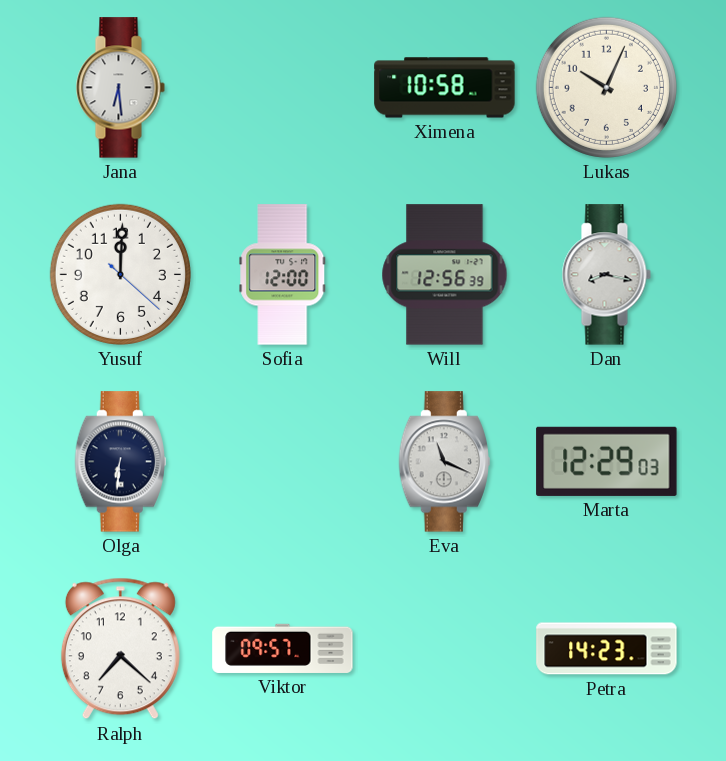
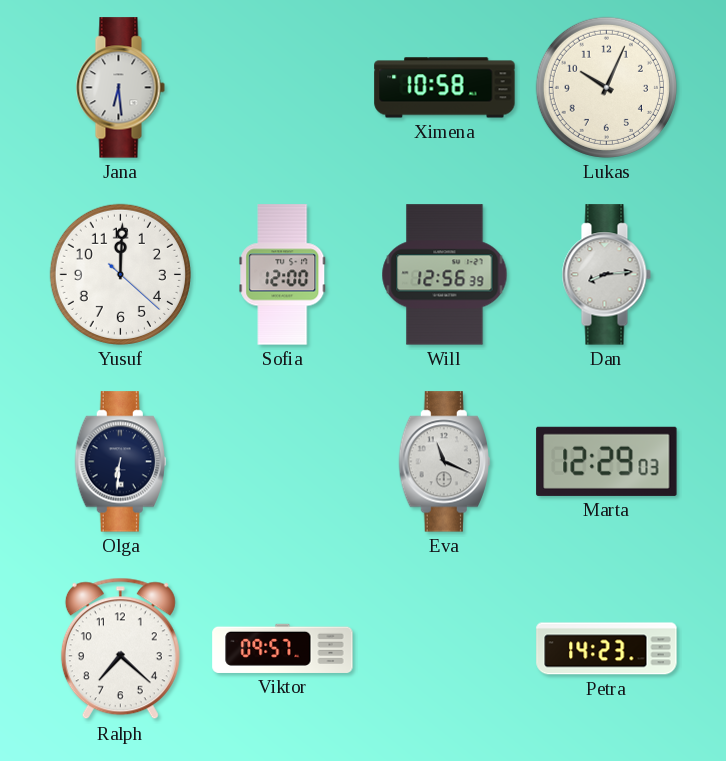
Dan: 8:17 -> 8:14
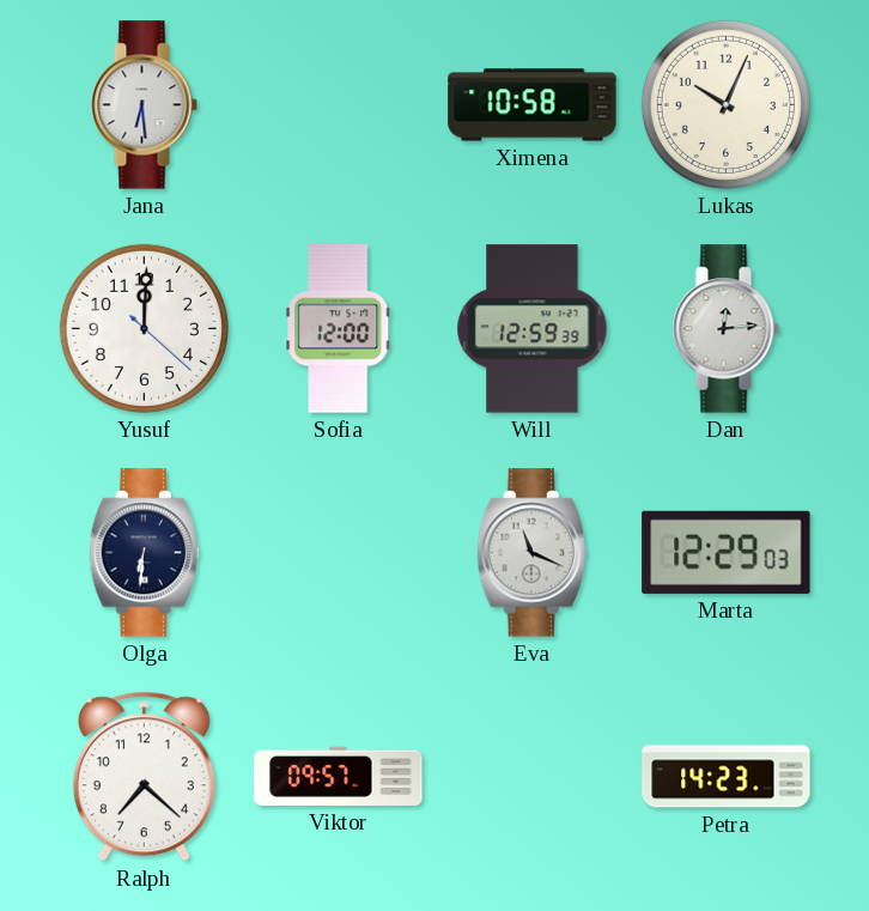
Will: 12:56 -> 12:59
Dan: 8:14 -> 12:14
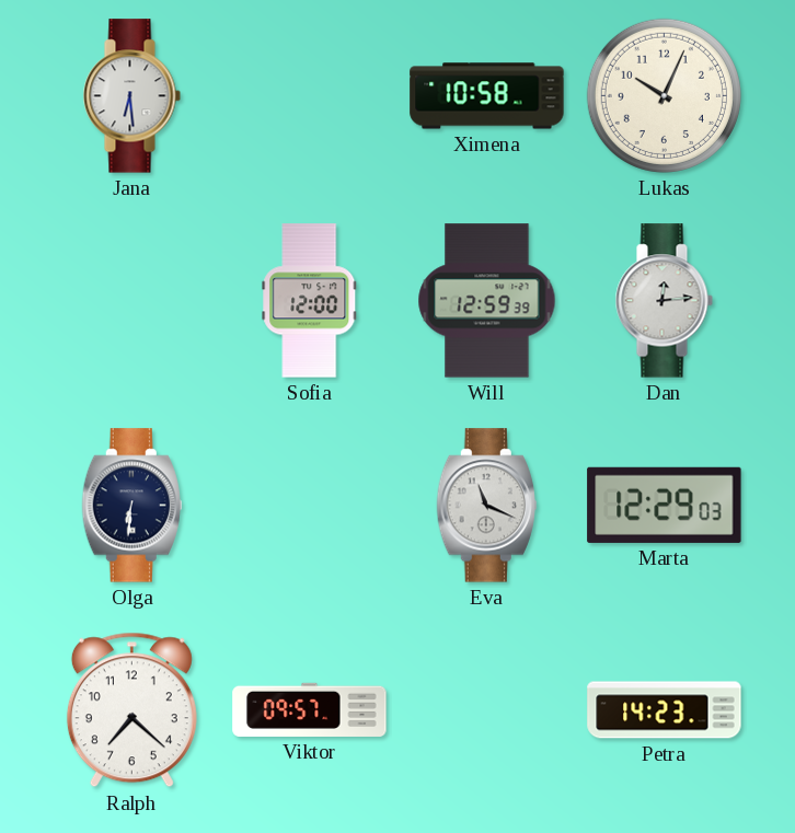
Yusuf: 12:00 -> none
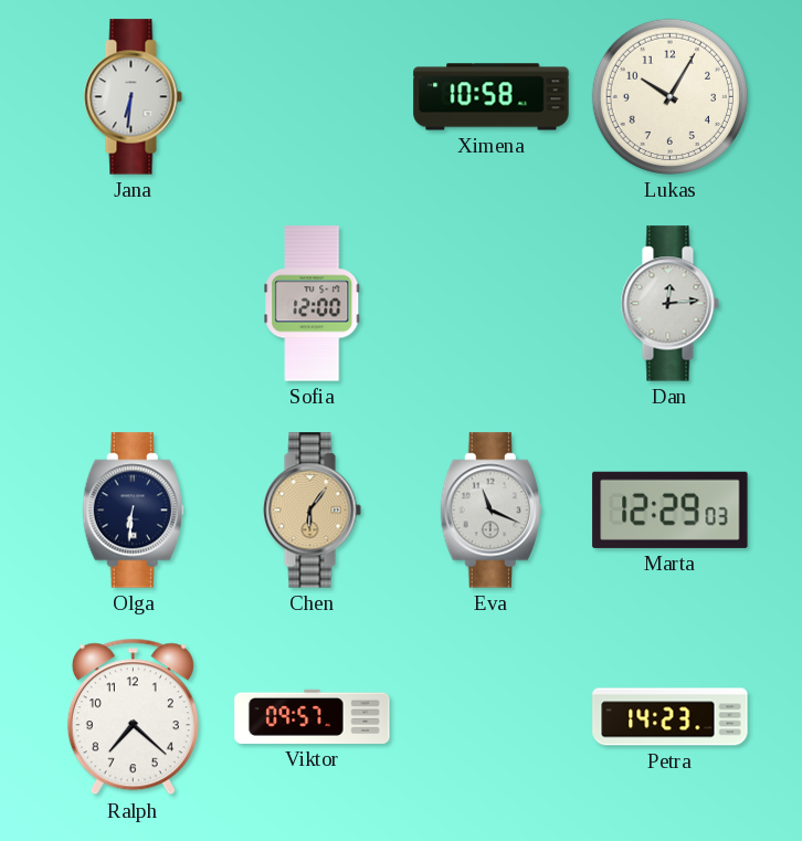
Jana: 6:29 -> 6:31
Lukas: 10:04 -> 10:05
Will: 12:59 -> none
Chen: none -> 6:06
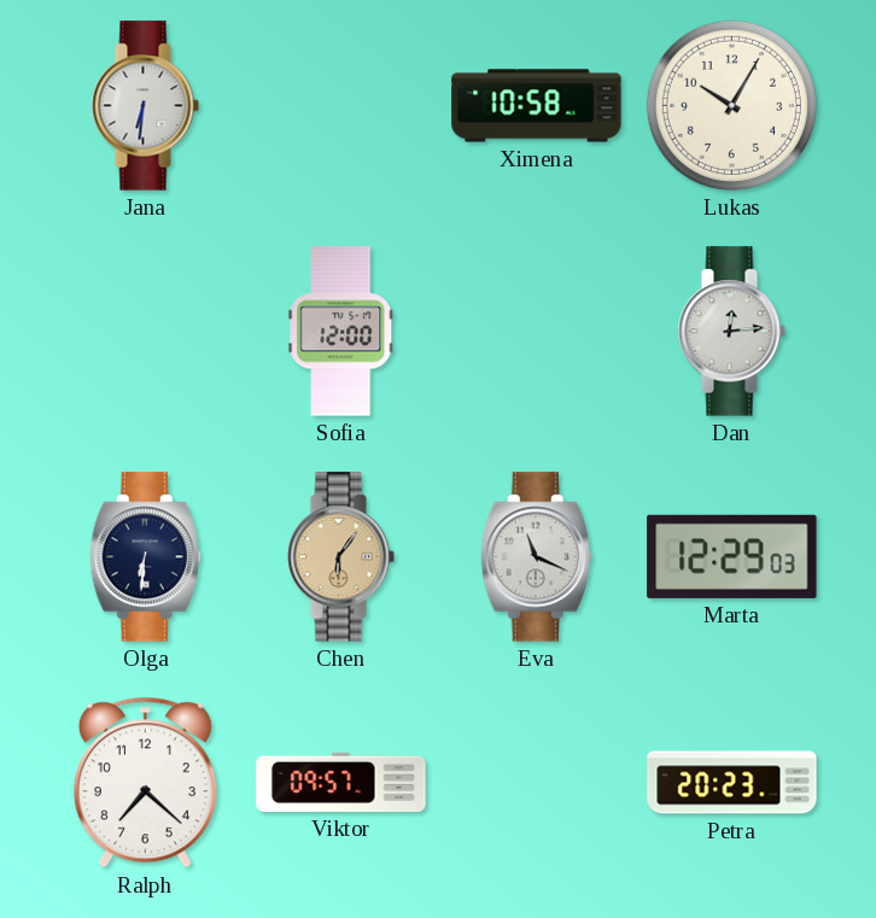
Petra: 14:23 -> 20:23
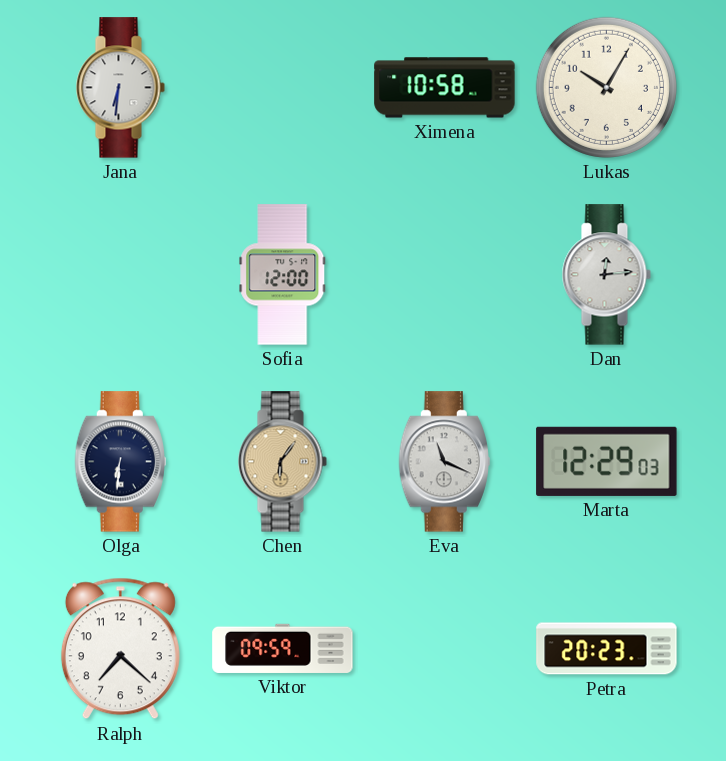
Viktor: 09:57 -> 09:59
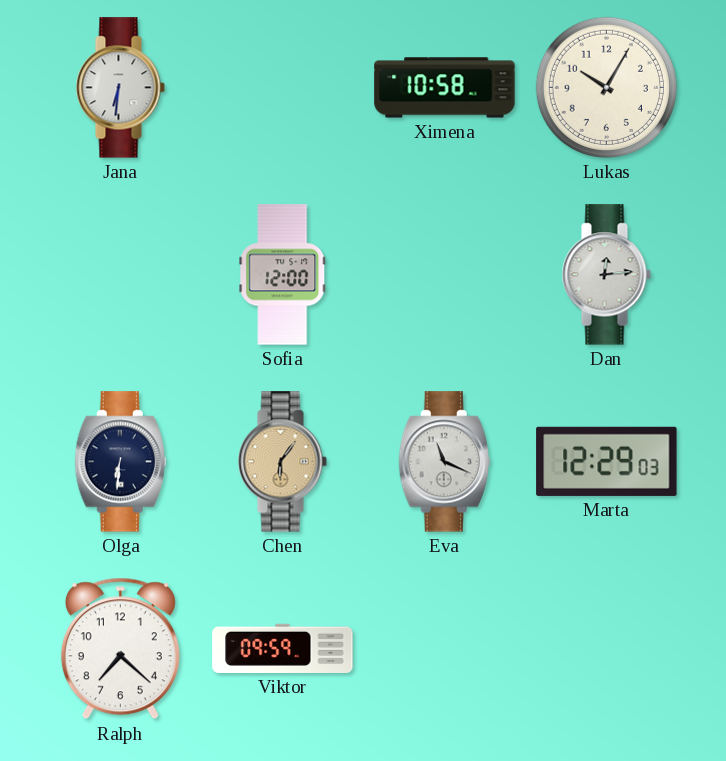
Petra: 20:23 -> none
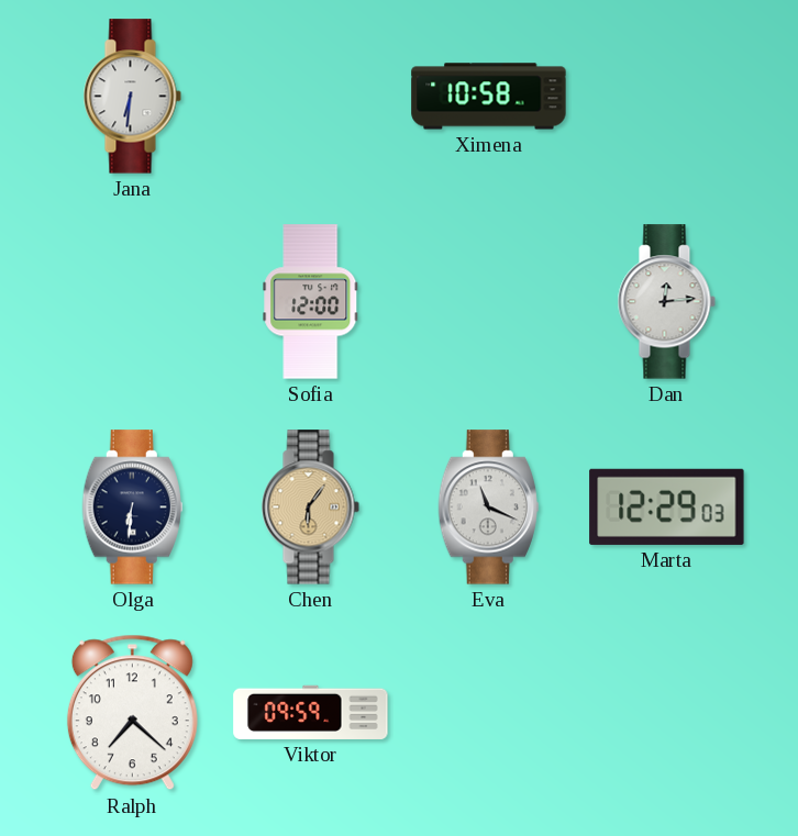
Lukas: 10:05 -> none
